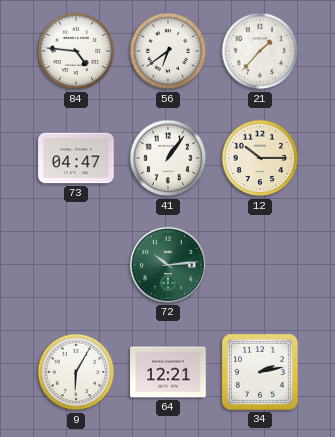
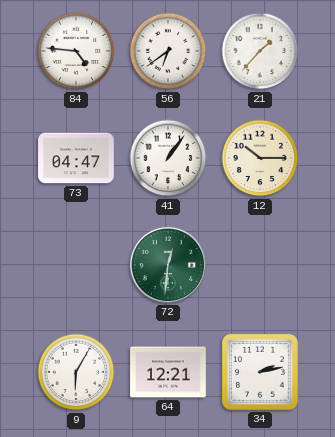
72: 10:14 -> 12:31
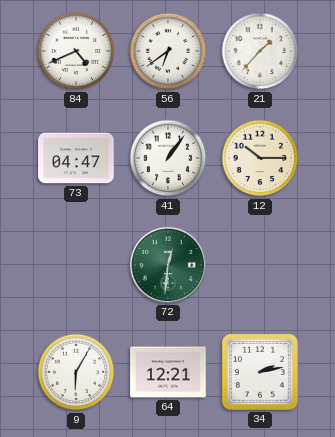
84: 4:46 -> 4:41
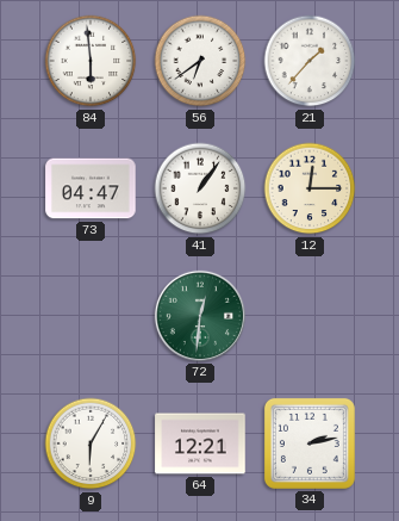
84: 4:41 -> 5:59
12: 10:15 -> 12:15
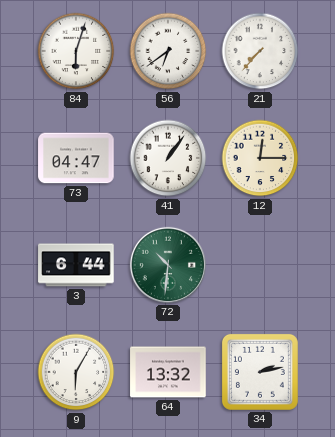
84: 5:59 -> 6:03
21: 1:37 -> 7:37
3: none -> 6:44
72: 12:31 -> 10:31
64: 12:21 -> 13:32
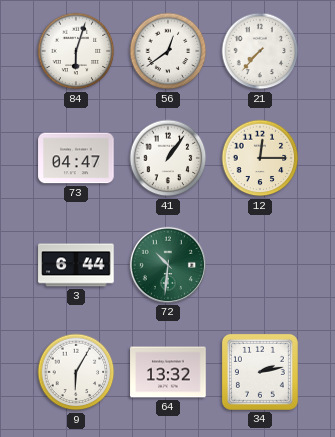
56: 6:39 -> 12:39
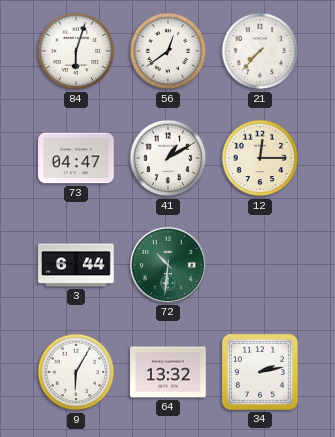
41: 1:06 -> 1:10
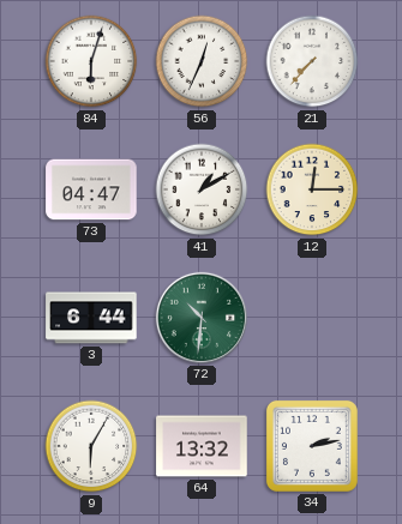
56: 12:39 -> 12:34
